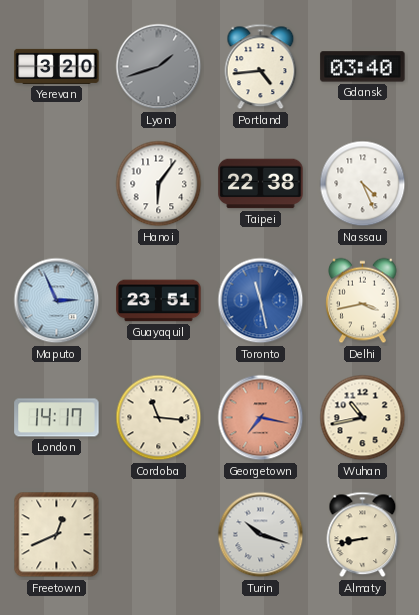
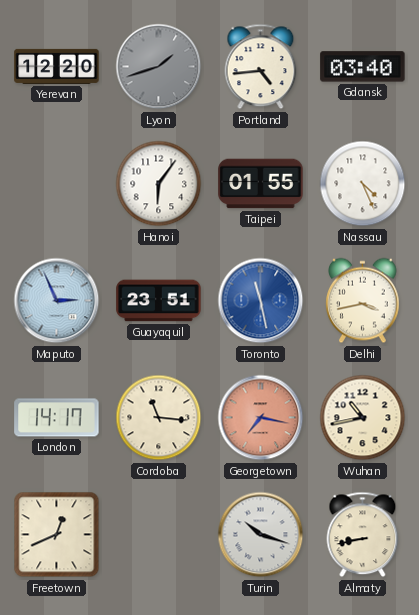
Yerevan: 3:20 -> 12:20
Taipei: 22:38 -> 01:55
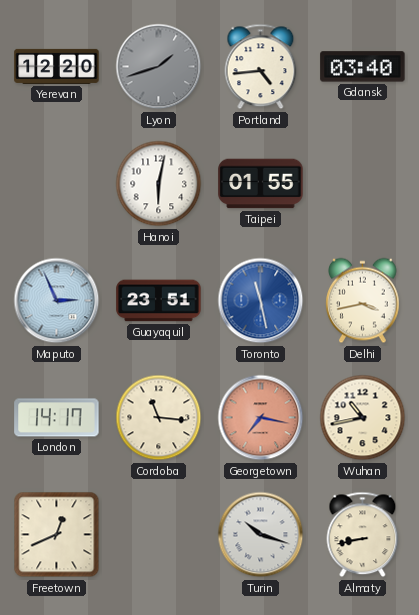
Hanoi: 6:06 -> 6:02
Nassau: 4:26 -> none
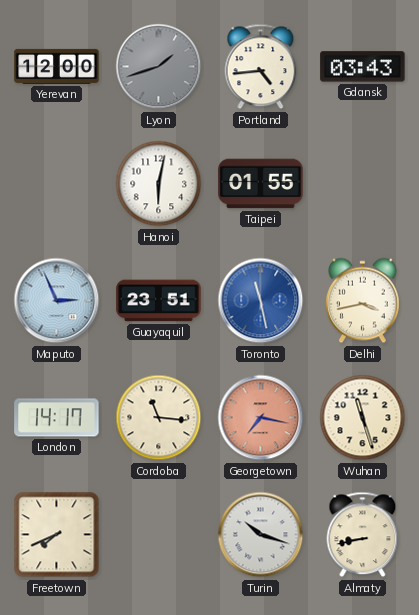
Yerevan: 12:20 -> 12:00
Gdansk: 03:40 -> 03:43
Wuhan: 10:43 -> 11:27
Freetown: 12:41 -> 7:41
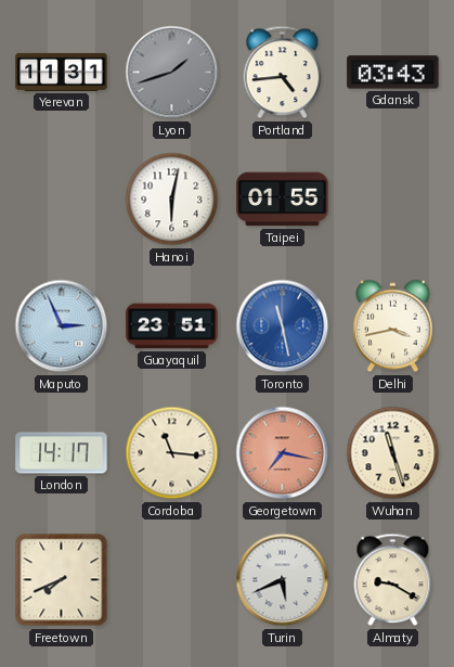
Yerevan: 12:00 -> 11:31
Turin: 10:18 -> 5:41
Almaty: 8:43 -> 9:20
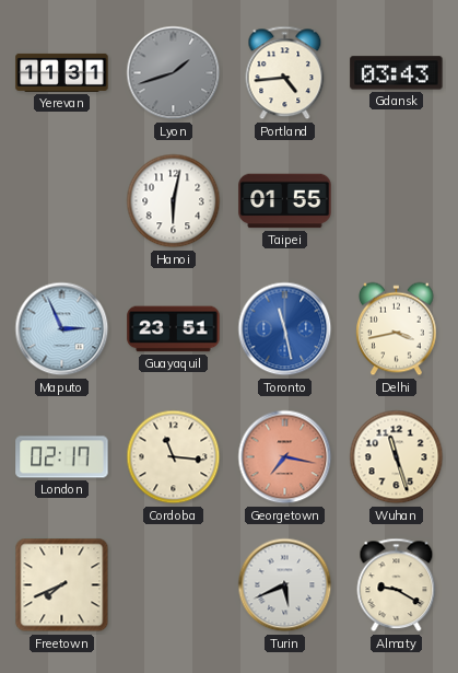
London: 14:17 -> 02:17
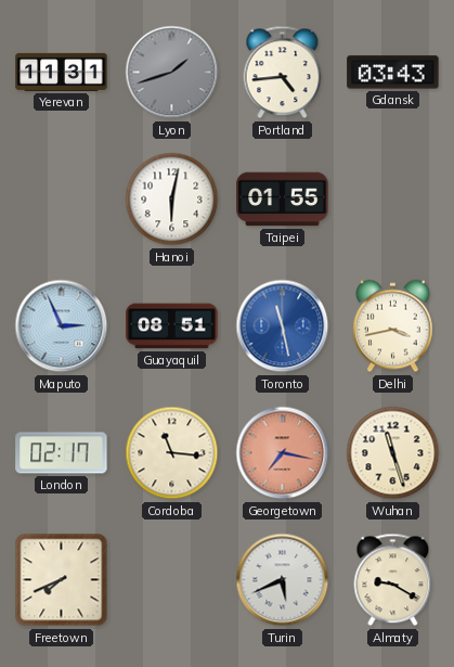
Guayaquil: 23:51 -> 08:51
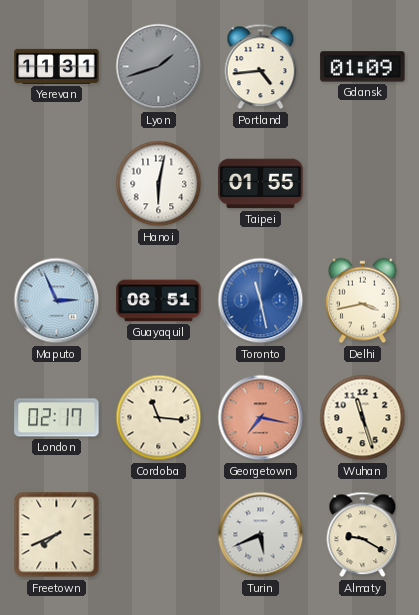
Gdansk: 03:43 -> 01:09
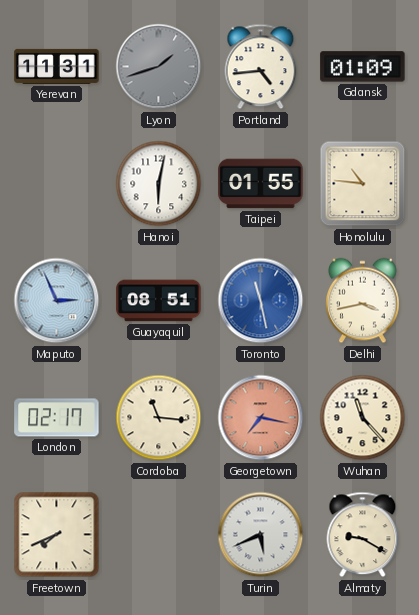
Honolulu: none -> 10:46
Wuhan: 11:27 -> 11:23
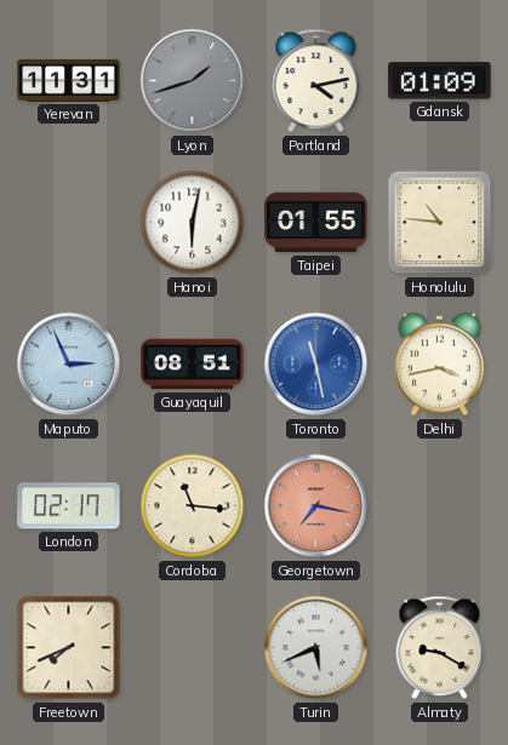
Portland: 4:44 -> 4:13
Wuhan: 11:23 -> none
